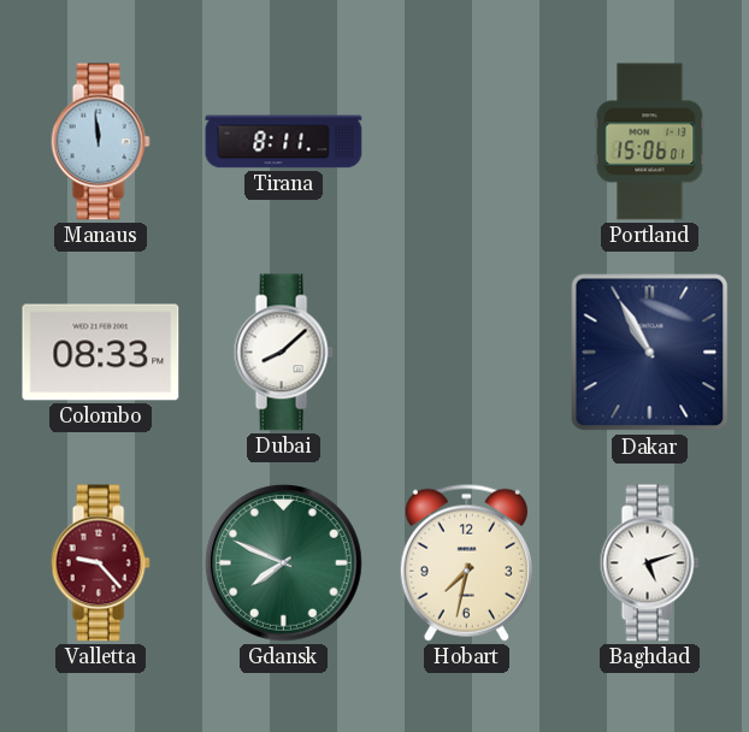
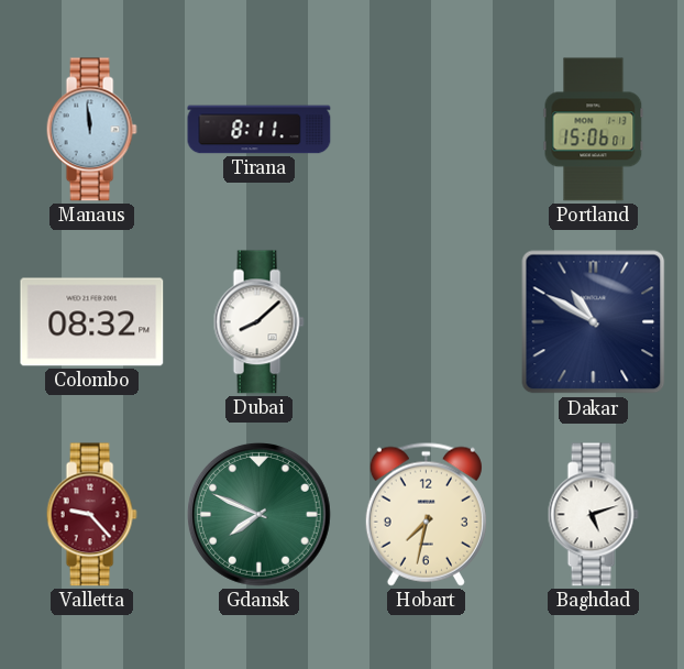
Colombo: 08:33 -> 08:32
Dakar: 10:55 -> 10:50
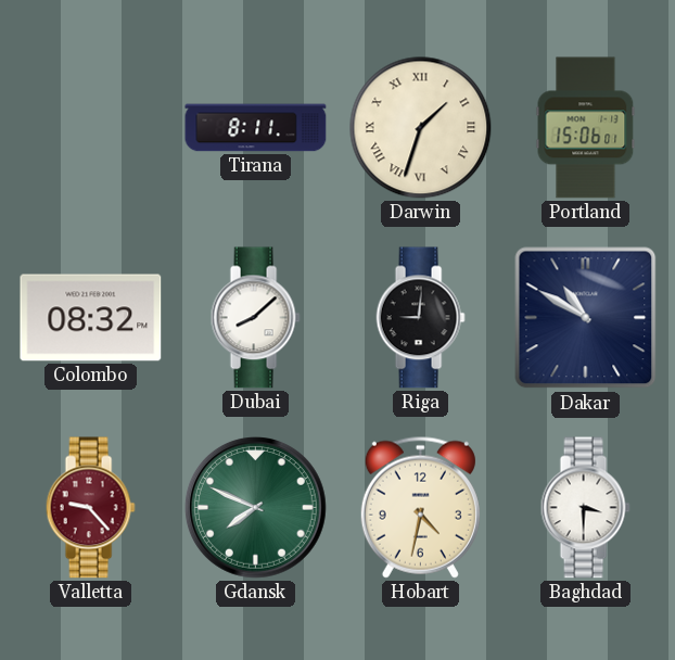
Manaus: 11:59 -> none
Darwin: none -> 1:33
Riga: none -> 9:01
Hobart: 7:32 -> 4:32
Baghdad: 5:12 -> 3:30
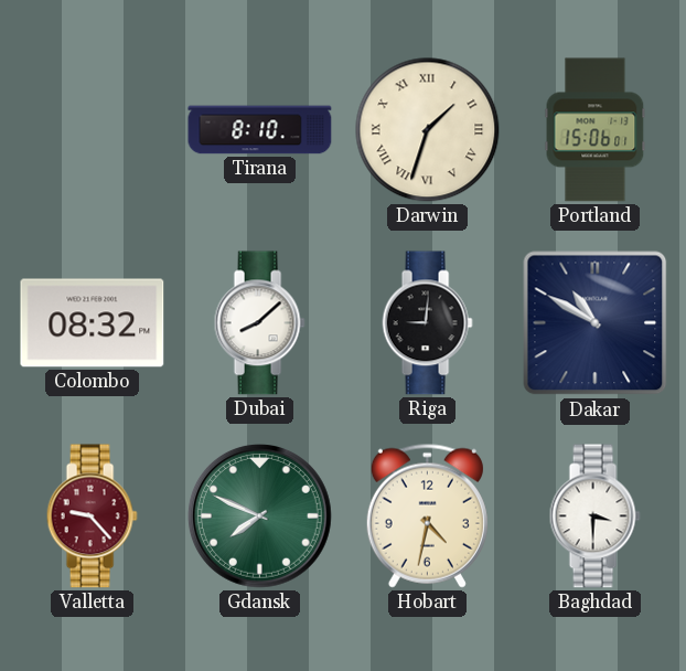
Tirana: 8:11 -> 8:10
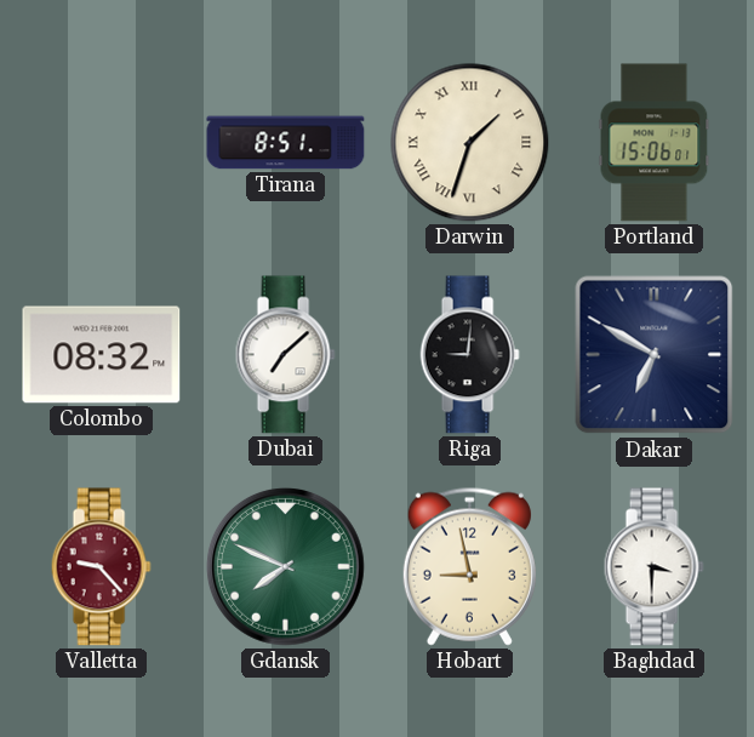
Tirana: 8:10 -> 8:51
Dubai: 8:08 -> 7:08
Dakar: 10:50 -> 6:50
Hobart: 4:32 -> 8:58
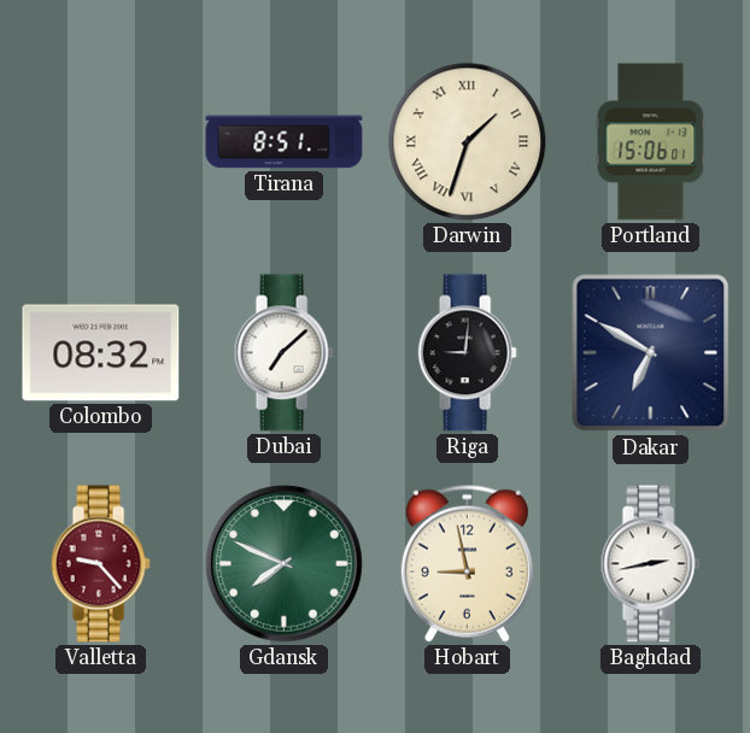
Baghdad: 3:30 -> 2:43
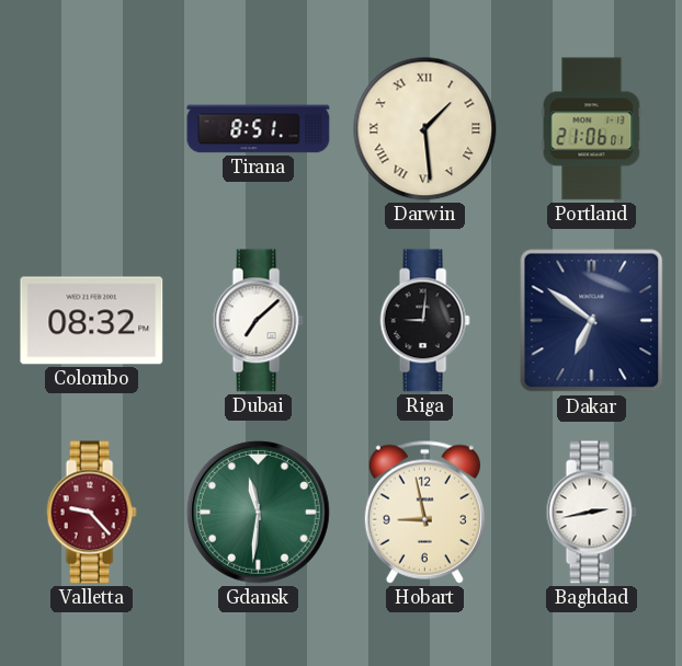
Darwin: 1:33 -> 1:29
Portland: 15:06 -> 21:06
Dakar: 6:50 -> 6:51
Gdansk: 7:49 -> 11:31
